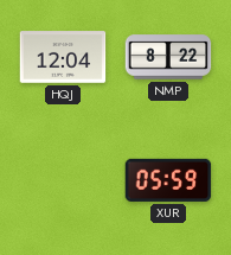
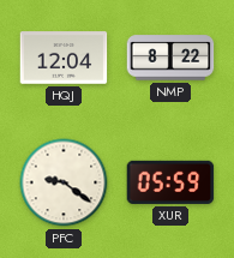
PFC: none -> 9:21
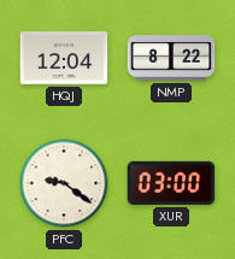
XUR: 05:59 -> 03:00
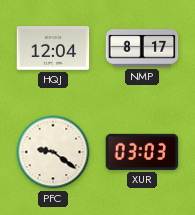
NMP: 8:22 -> 8:17
XUR: 03:00 -> 03:03
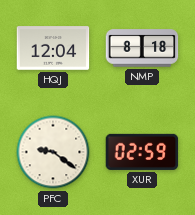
NMP: 8:17 -> 8:18
XUR: 03:03 -> 02:59
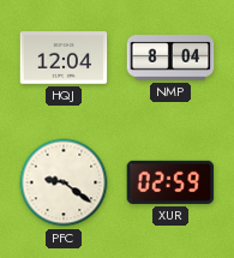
NMP: 8:18 -> 8:04
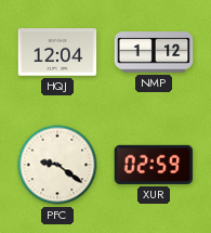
NMP: 8:04 -> 1:12
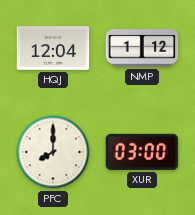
PFC: 9:21 -> 8:00
XUR: 02:59 -> 03:00
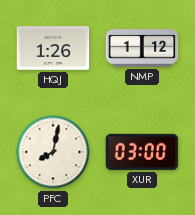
HQJ: 12:04 -> 1:26
PFC: 8:00 -> 8:02
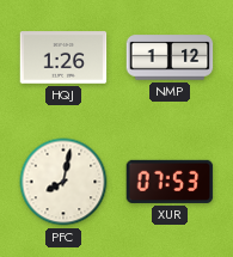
XUR: 03:00 -> 07:53
